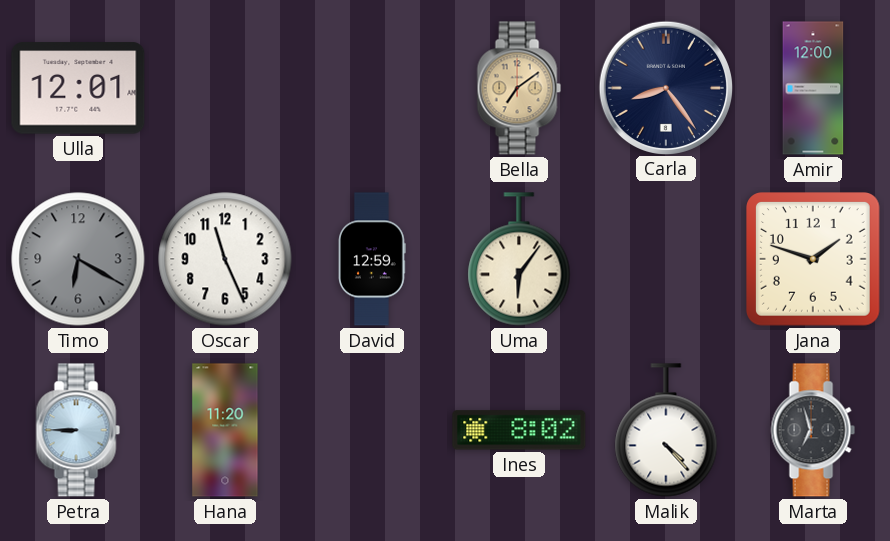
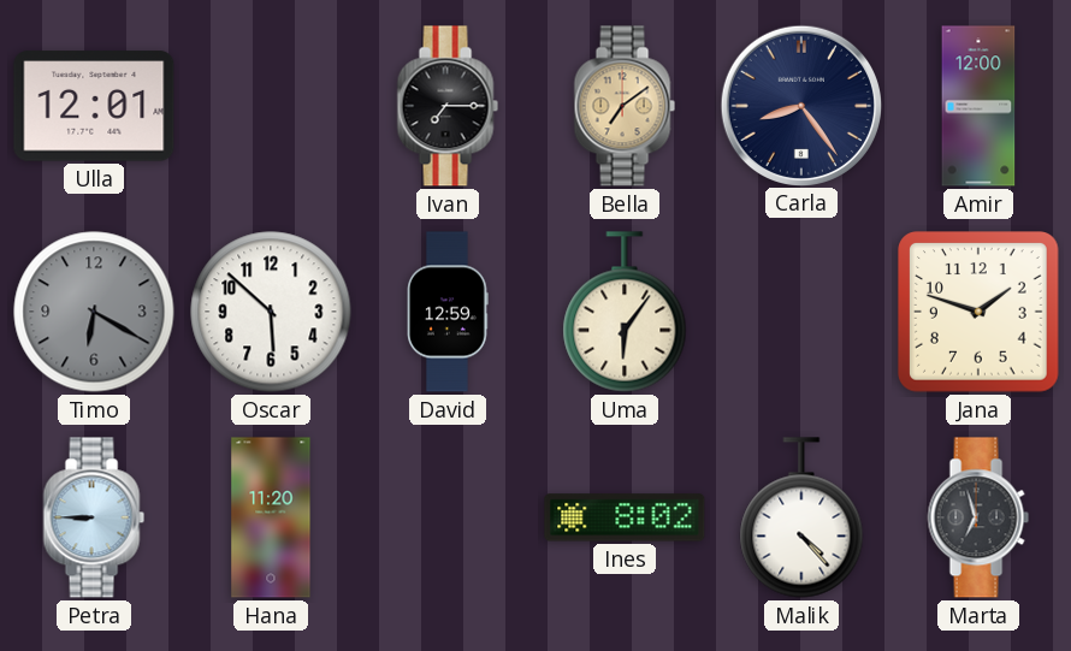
Ivan: none -> 7:15
Oscar: 11:26 -> 5:52
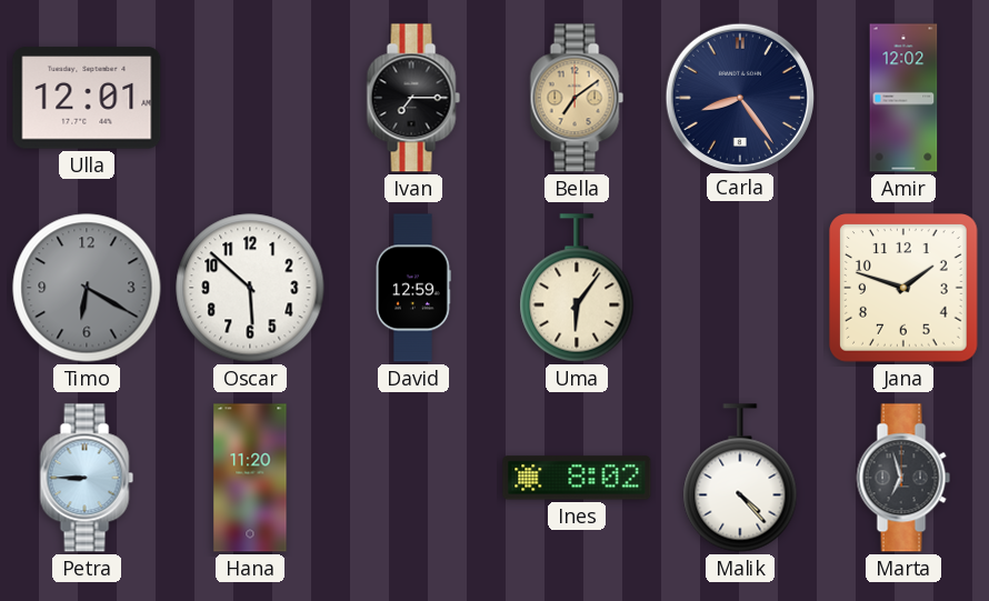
Amir: 12:00 -> 12:02
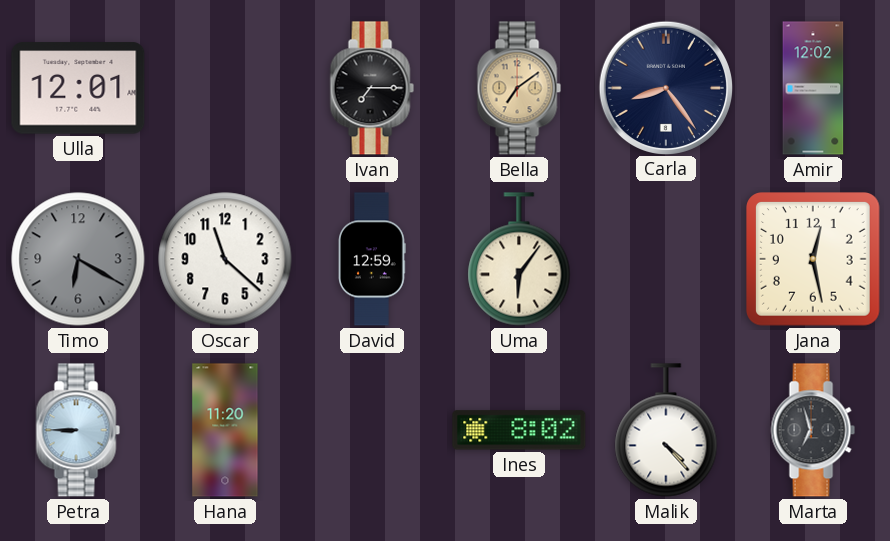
Oscar: 5:52 -> 11:22
Jana: 1:48 -> 12:28
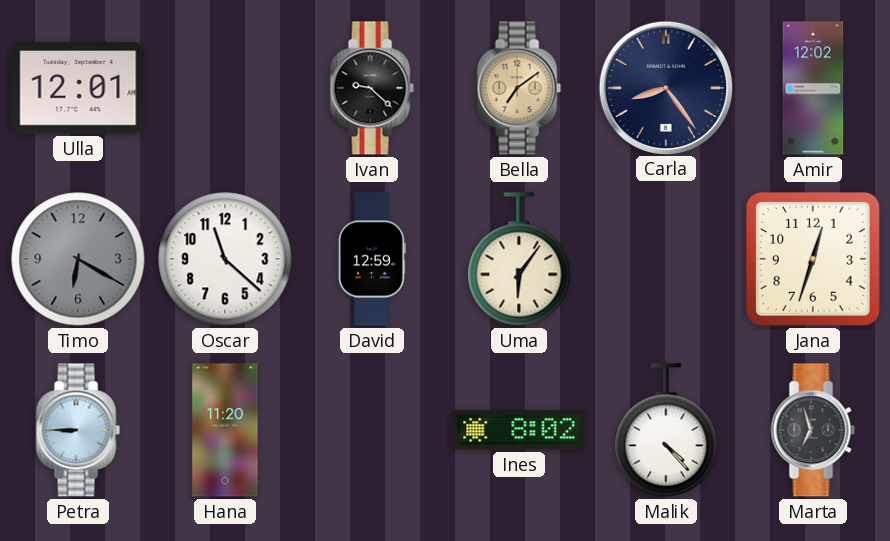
Ivan: 7:15 -> 9:22
Jana: 12:28 -> 12:33
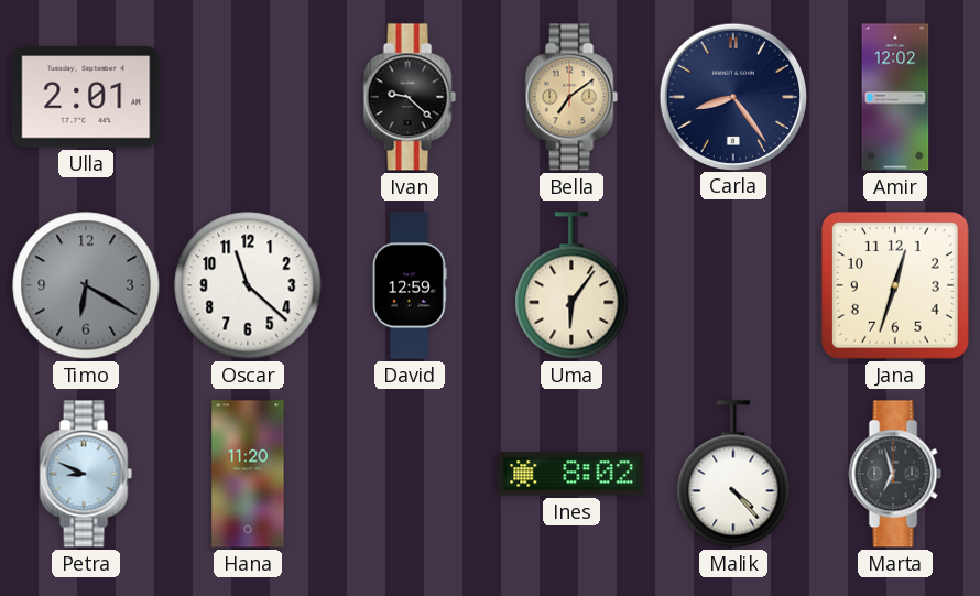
Ulla: 12:01 -> 2:01
Petra: 8:45 -> 8:49
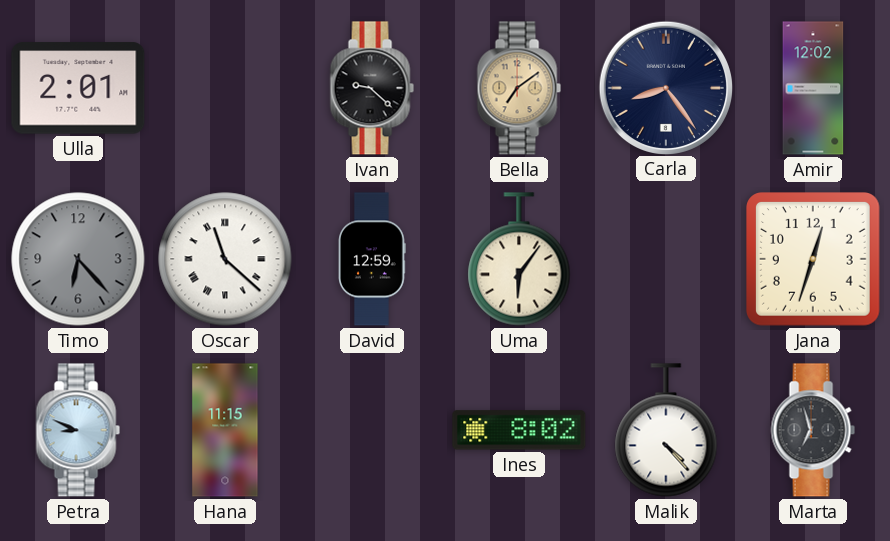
Timo: 6:20 -> 6:23
Oscar numerals: Arabic -> Roman
Hana: 11:20 -> 11:15
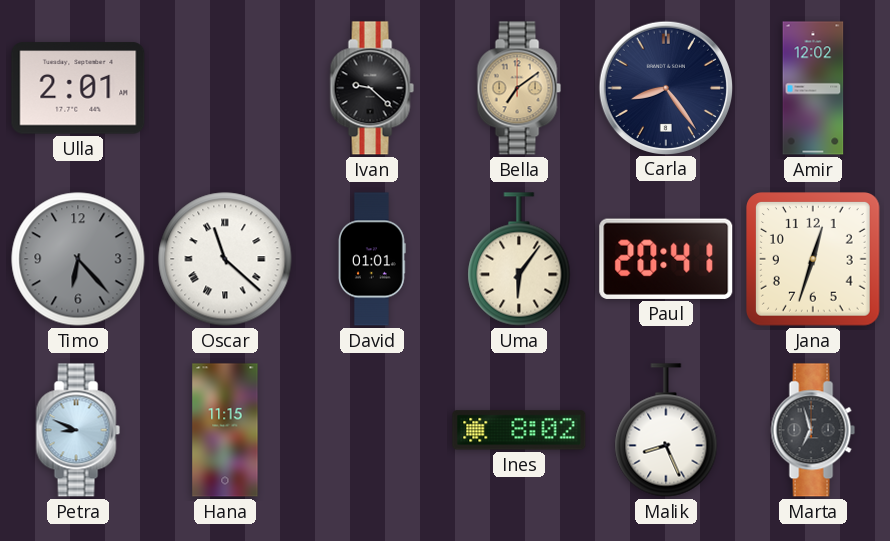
David: 12:59 -> 01:01
Paul: none -> 20:41
Malik: 4:23 -> 8:26
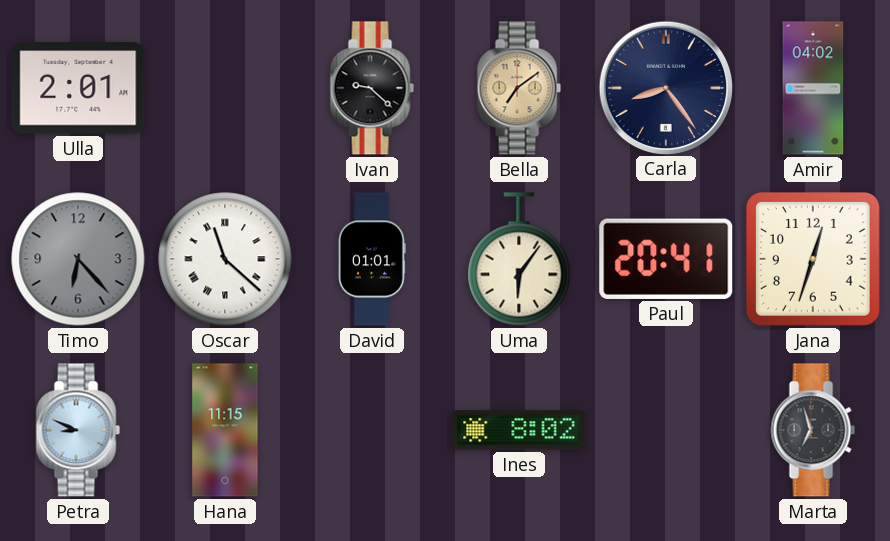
Amir: 12:02 -> 04:02
Malik: 8:26 -> none
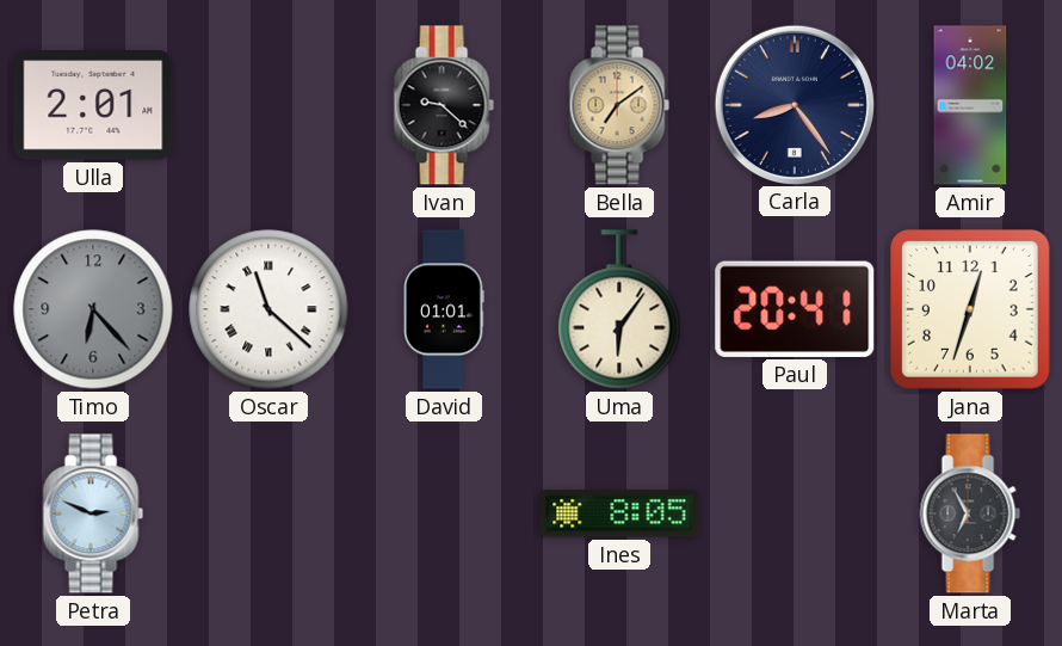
Petra: 8:49 -> 2:49
Hana: 11:15 -> none
Ines: 8:02 -> 8:05
Marta: 6:57 -> 6:55
